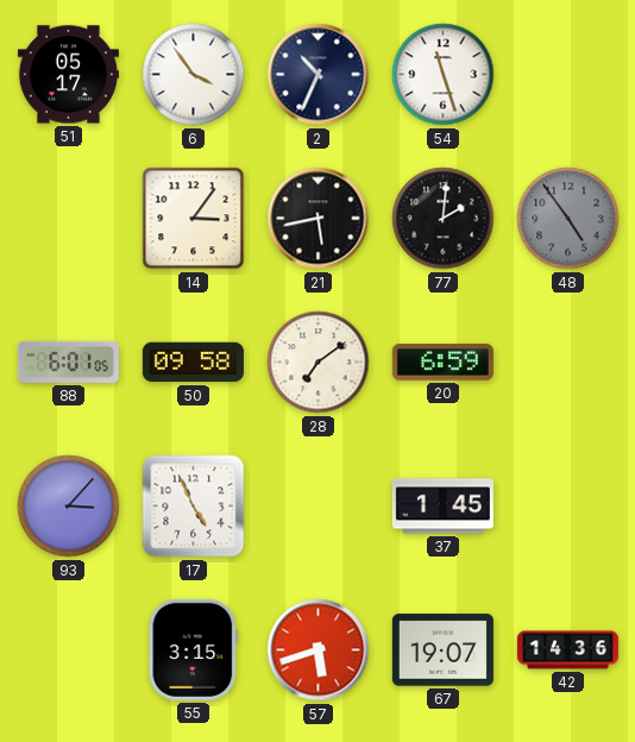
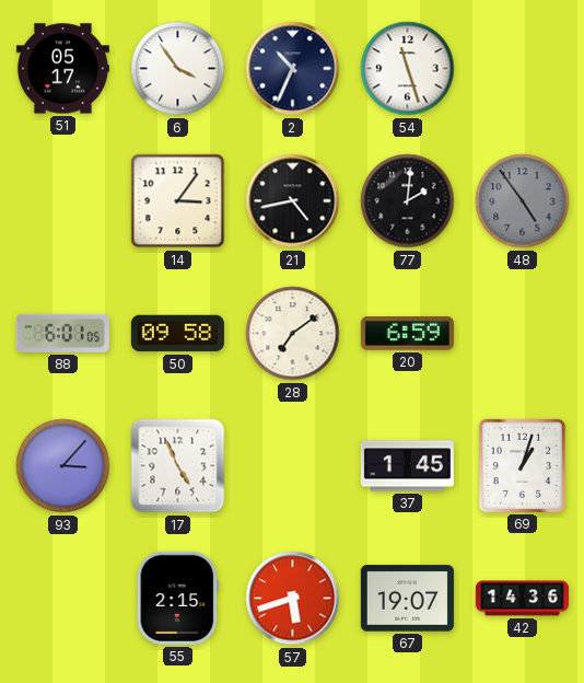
21: 5:43 -> 4:43
69: none -> 1:03
55: 3:15 -> 2:15
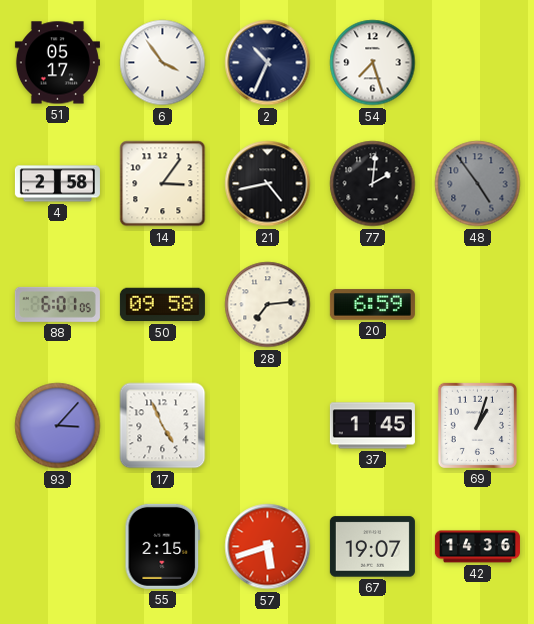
54: 11:27 -> 7:27
4: none -> 2:58
28: 7:09 -> 7:14
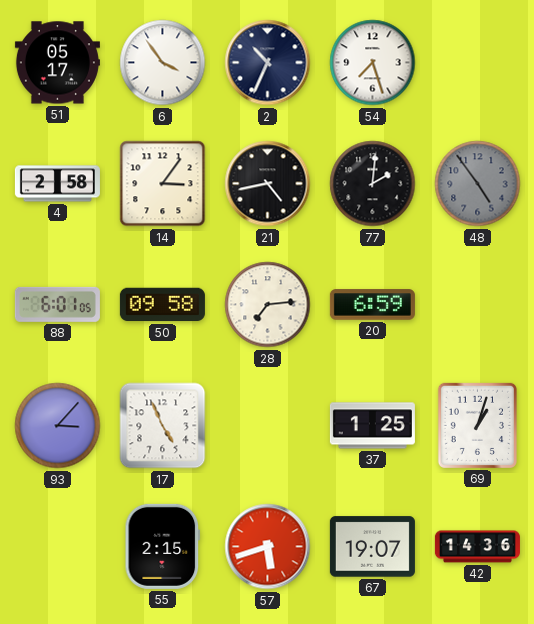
37: 1:45 -> 1:25
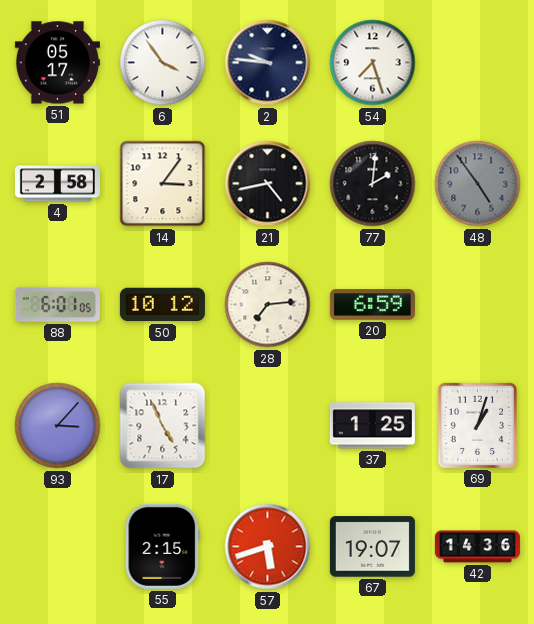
2: 10:34 -> 9:46
50: 09:58 -> 10:12
